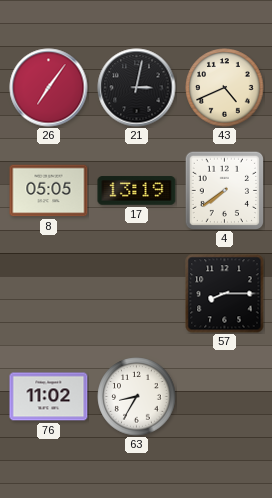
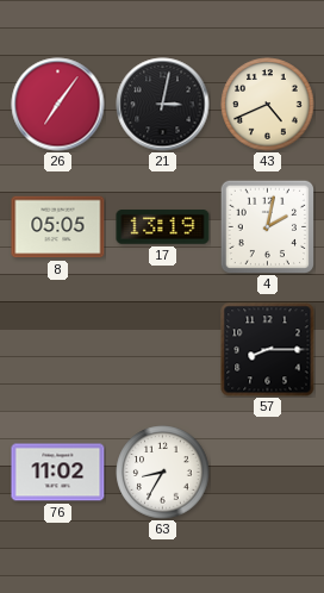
4: 7:39 -> 2:02
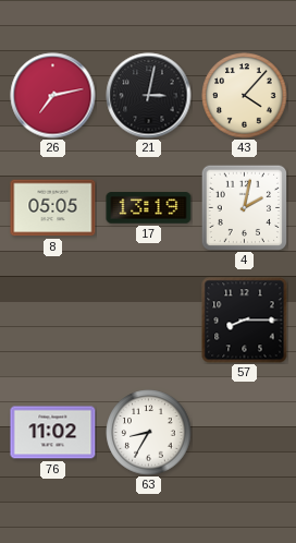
26: 7:06 -> 7:13
43: 4:41 -> 4:07
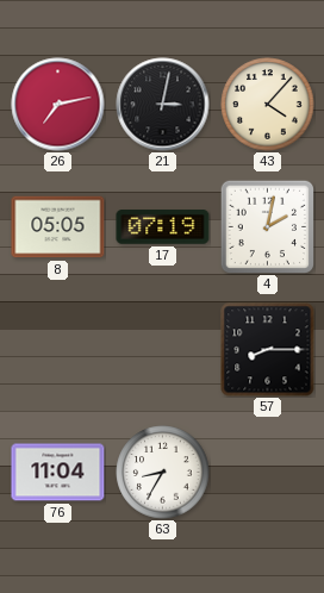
17: 13:19 -> 07:19
76: 11:02 -> 11:04
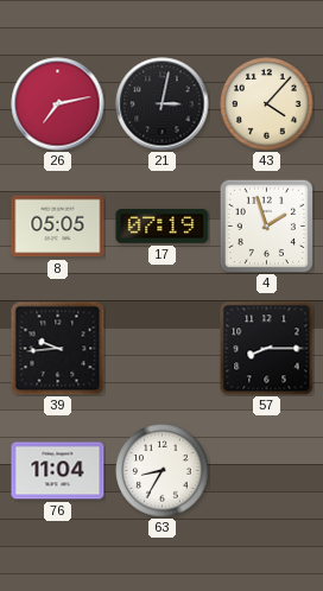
4: 2:02 -> 1:57
39: none -> 9:44
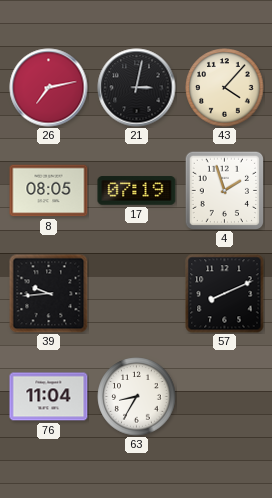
8: 05:05 -> 08:05
57: 8:15 -> 8:11
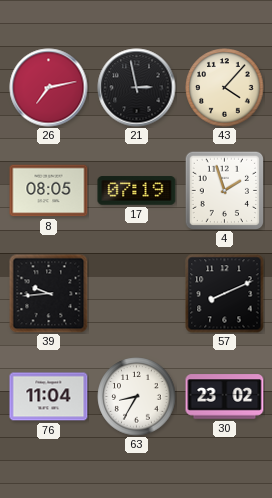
21: 3:02 -> 2:58
30: none -> 23:02
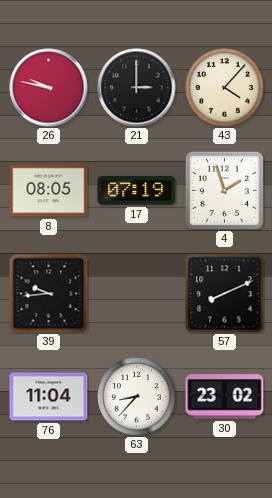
26: 7:13 -> 9:47
21: 2:58 -> 3:00
63: 8:35 -> 8:37
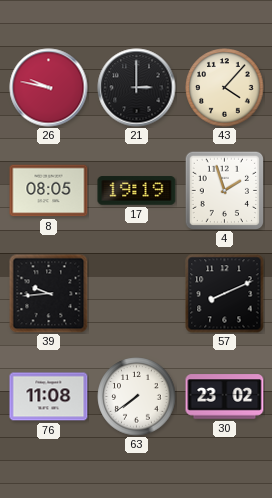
17: 07:19 -> 19:19
76: 11:04 -> 11:08
63: 8:37 -> 7:39
